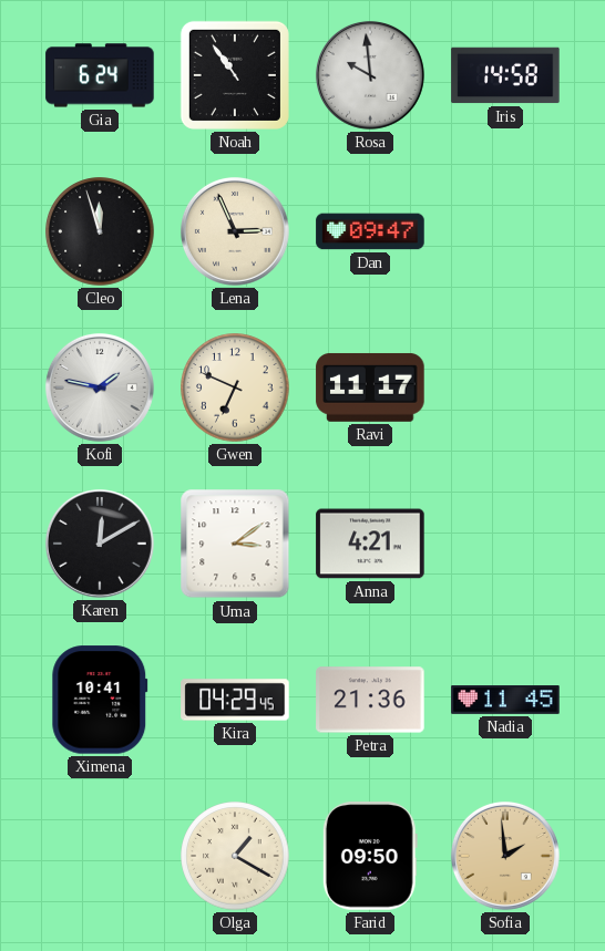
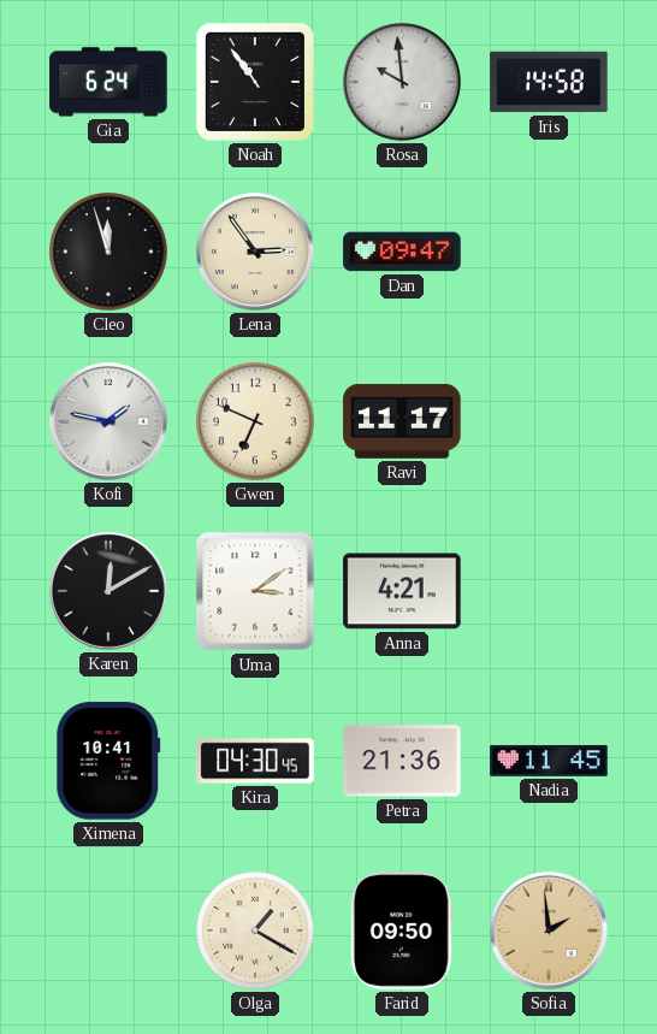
Lena: 2:56 -> 2:54
Kira: 04:29 -> 04:30
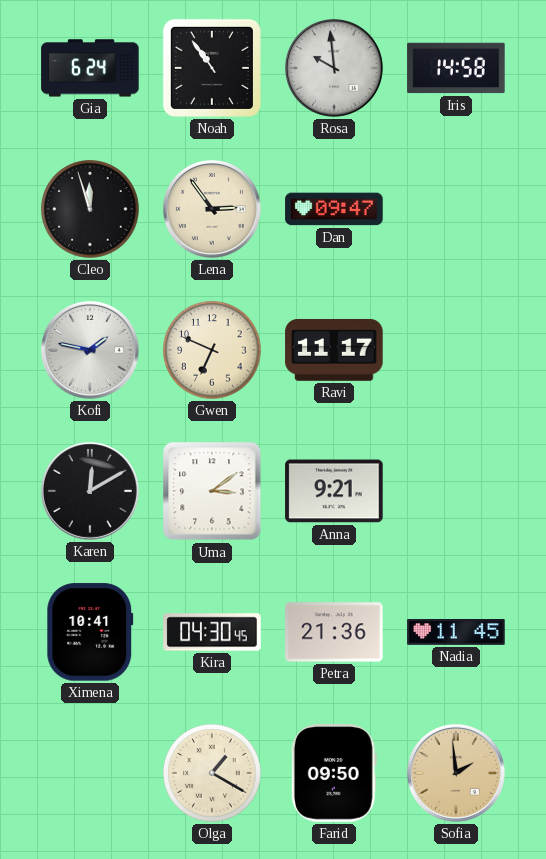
Anna: 4:21 -> 9:21
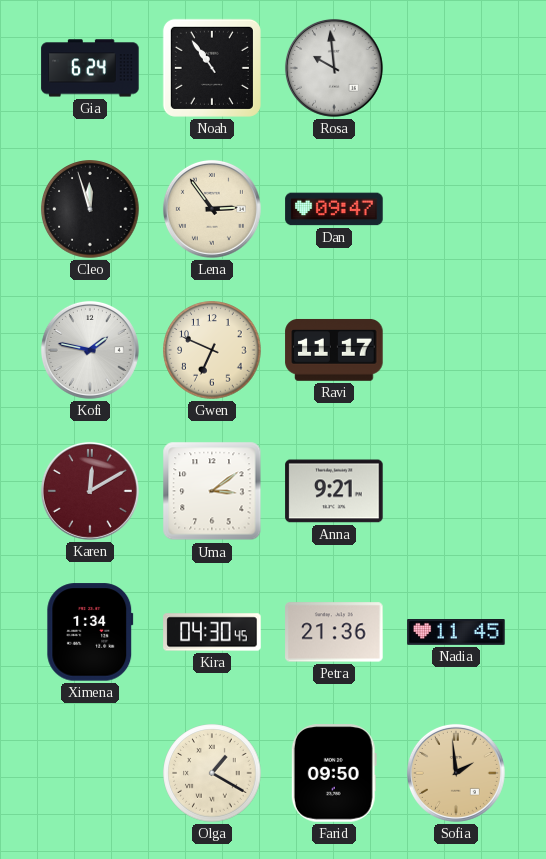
Iris: 14:58 -> none
Karen dial: black -> burgundy
Ximena: 10:41 -> 1:34
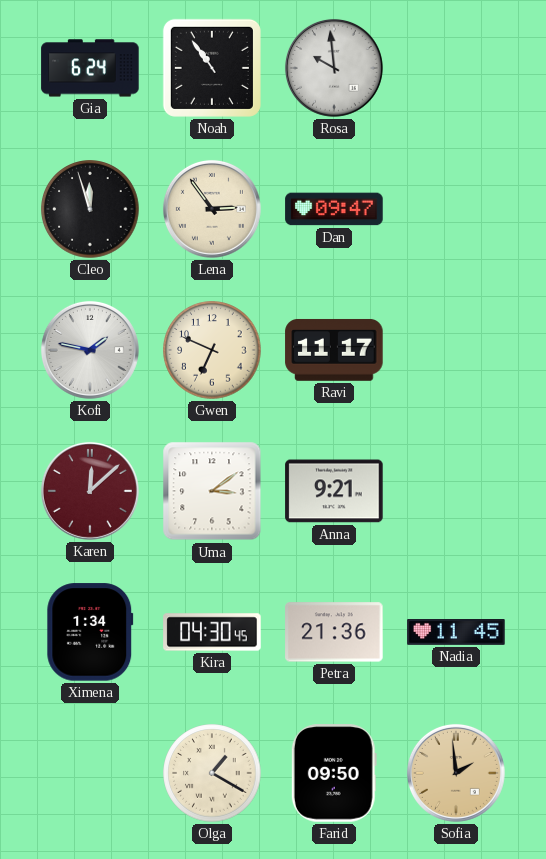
Karen: 12:10 -> 12:08
